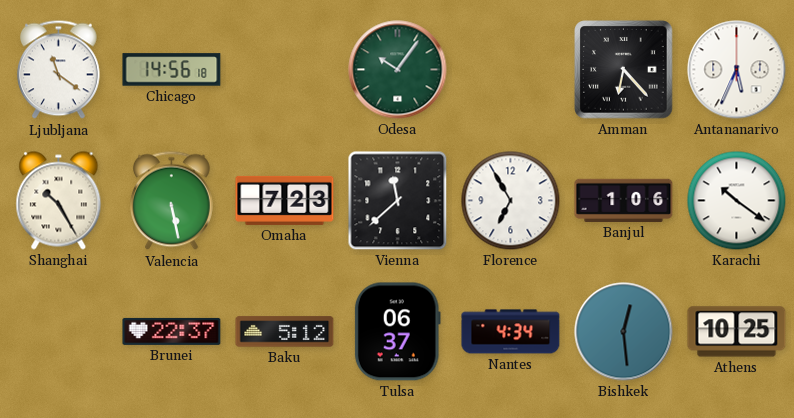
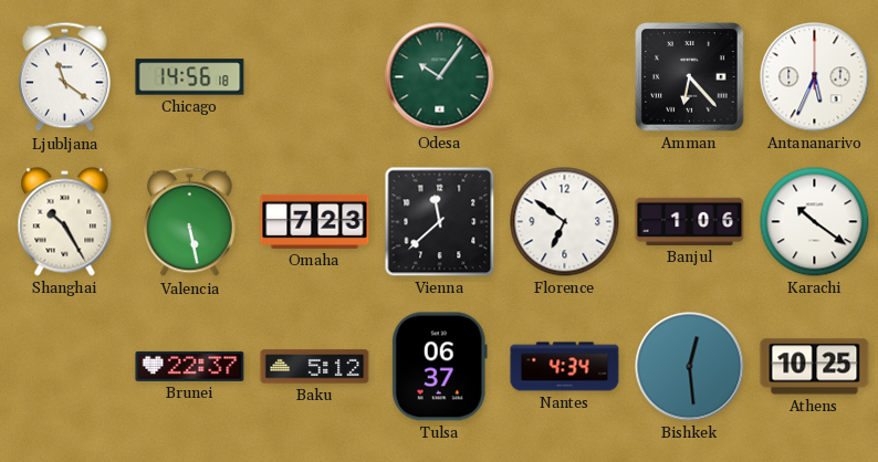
Florence: 6:55 -> 6:51
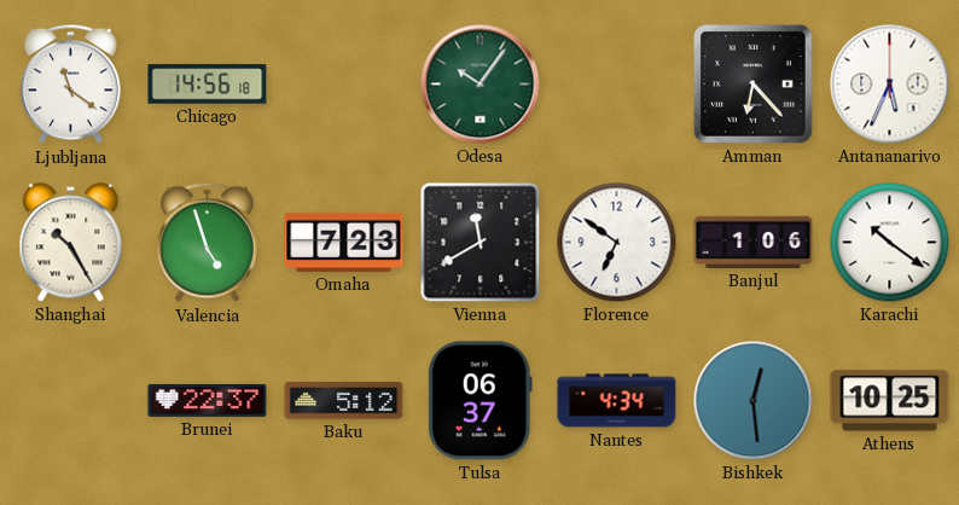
Valencia: 5:28 -> 4:57
Vienna: 11:38 -> 11:40
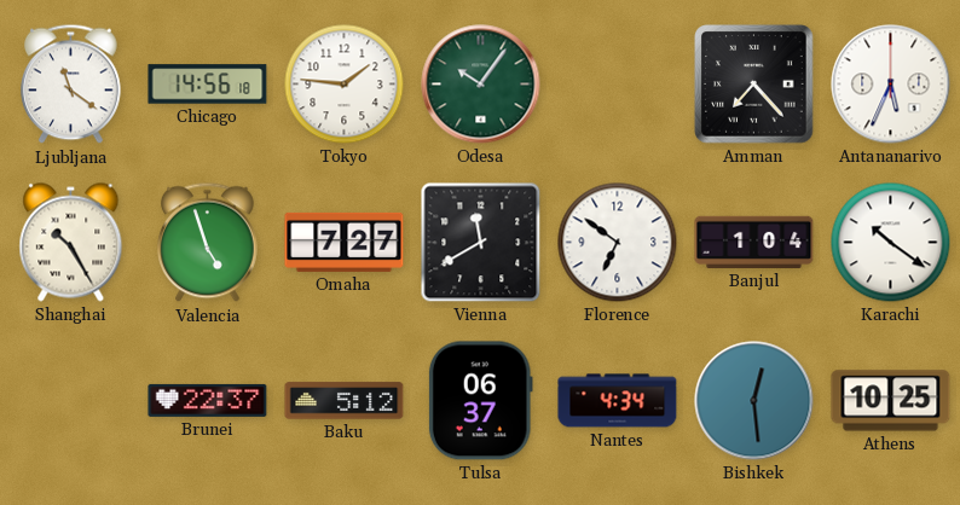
Tokyo: none -> 1:46
Amman: 6:23 -> 7:23
Omaha: 7:23 -> 7:27
Banjul: 1:06 -> 1:04
